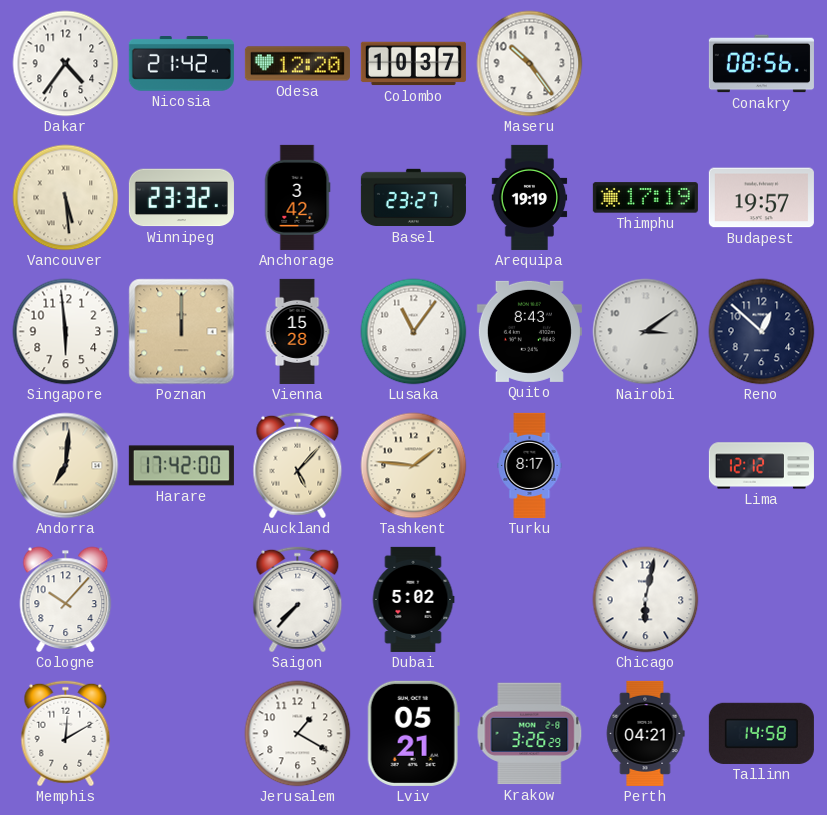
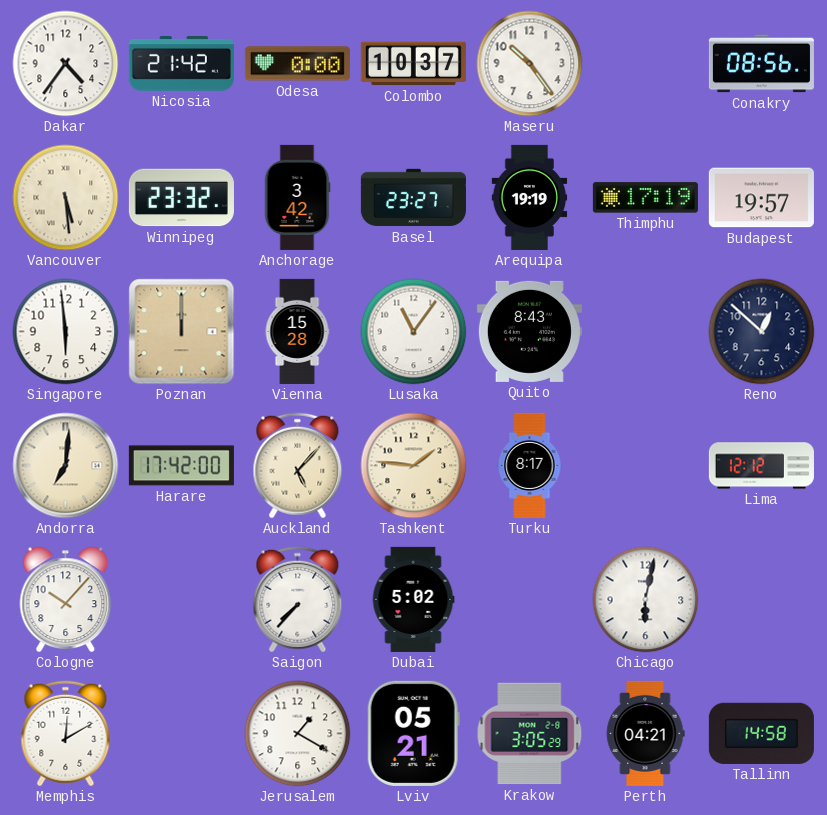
Odesa: 12:20 -> 0:00
Nairobi: 3:09 -> none
Krakow: 3:26 -> 3:05
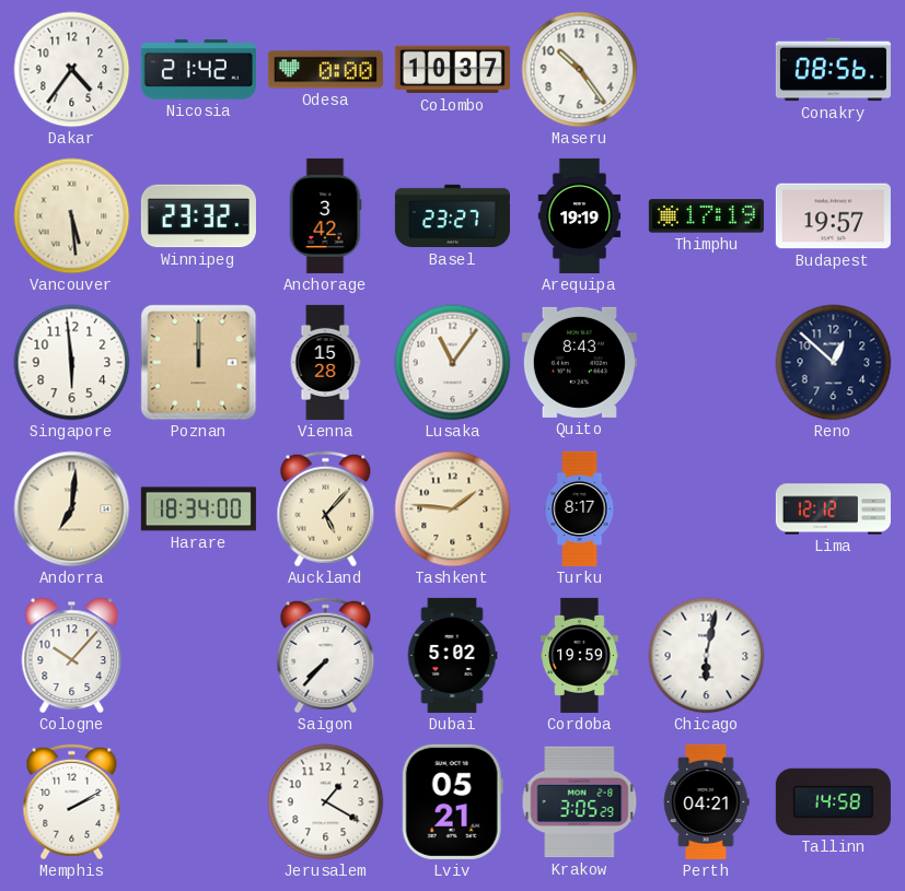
Harare: 17:42 -> 18:34
Cordoba: none -> 19:59
Memphis: 12:10 -> 2:10
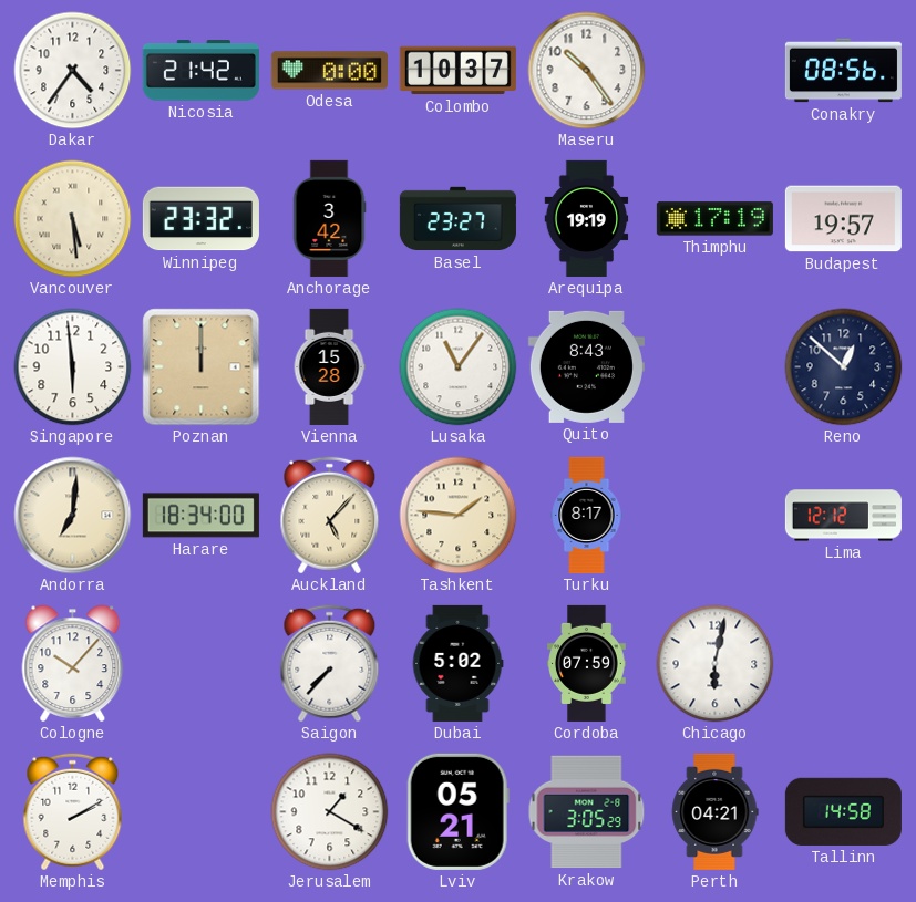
Cordoba: 19:59 -> 07:59
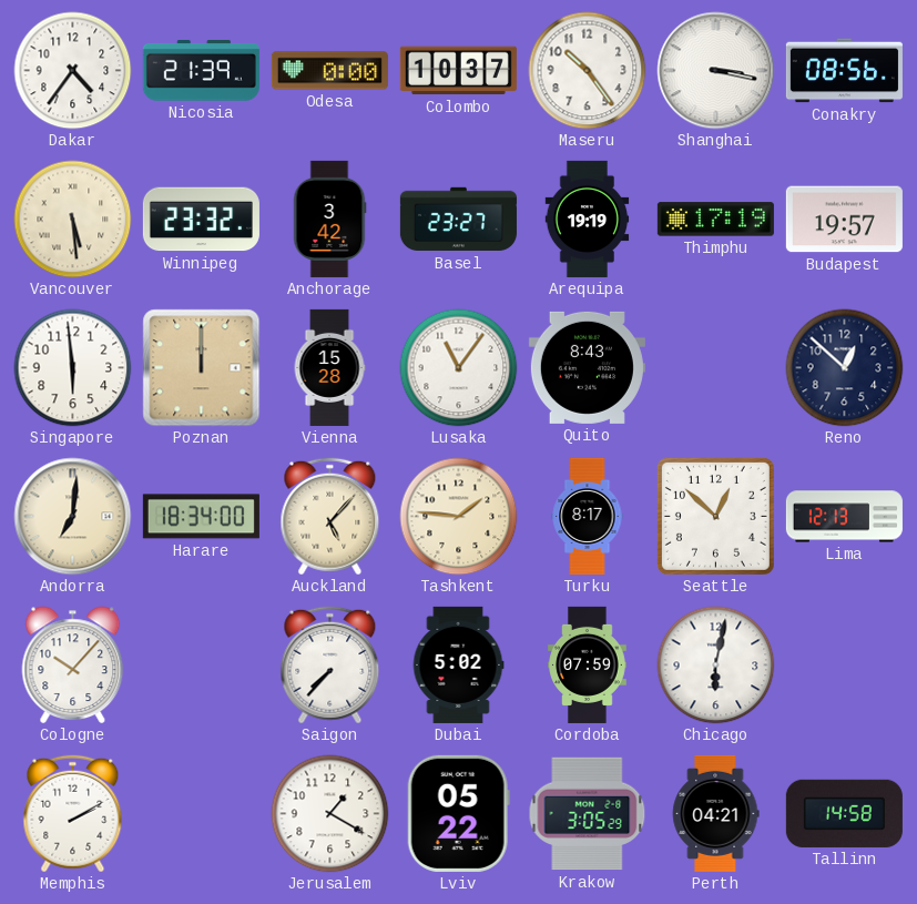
Nicosia: 21:42 -> 21:39
Shanghai: none -> 3:17
Seattle: none -> 12:52
Lima: 12:12 -> 12:13
Lviv: 05:21 -> 05:22
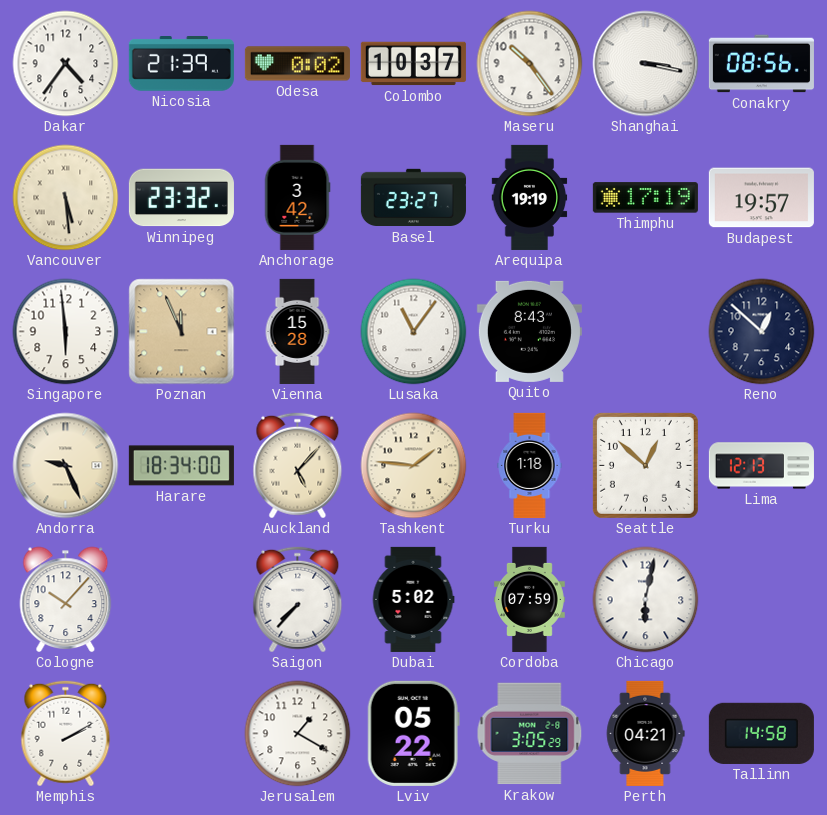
Odesa: 0:00 -> 0:02
Poznan: 12:00 -> 11:56
Andorra: 7:01 -> 9:26
Turku: 8:17 -> 1:18
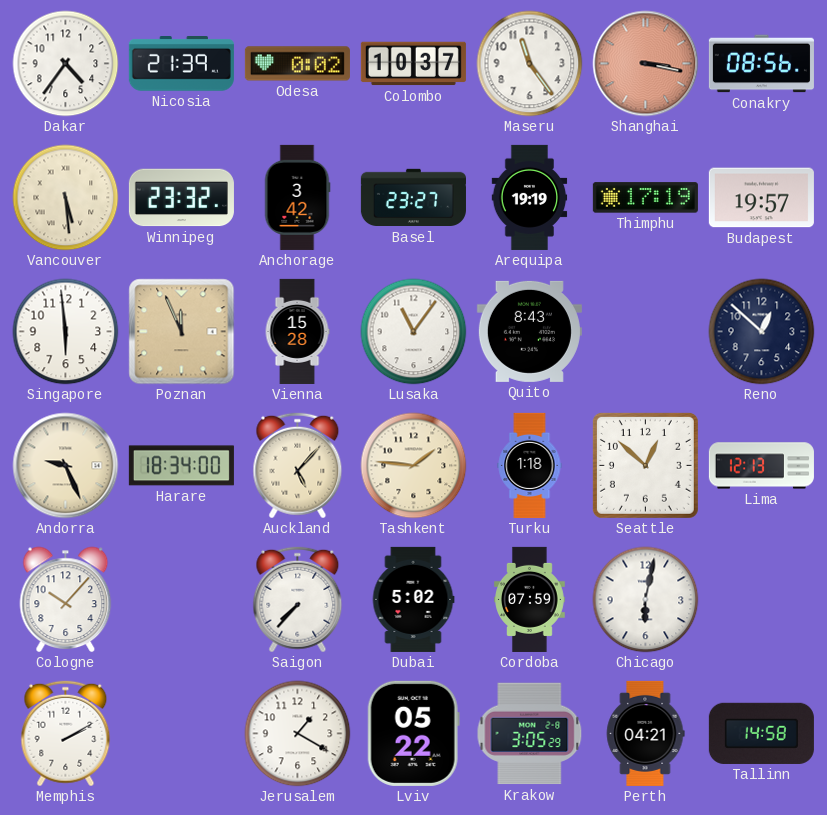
Maseru: 10:24 -> 11:24
Shanghai dial: white -> salmon
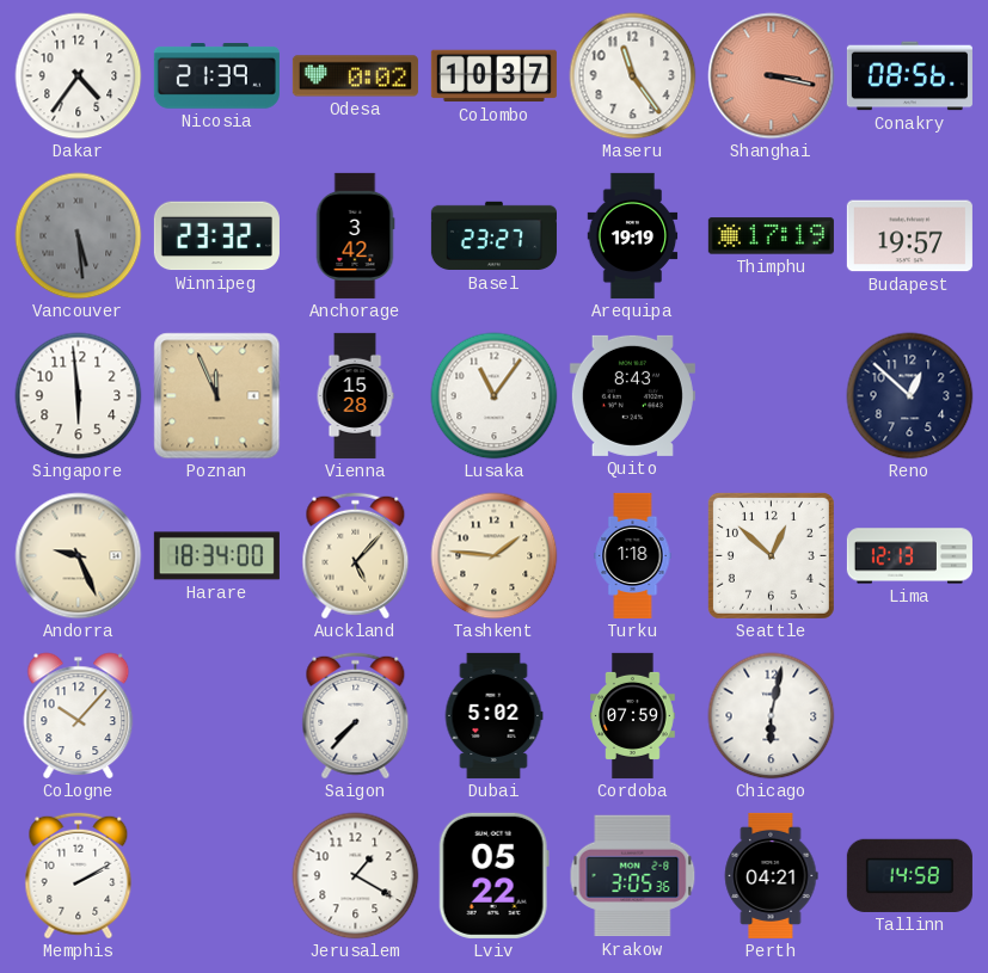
Vancouver dial: cream -> grey
Krakow: 3:05:29 -> 3:05:36
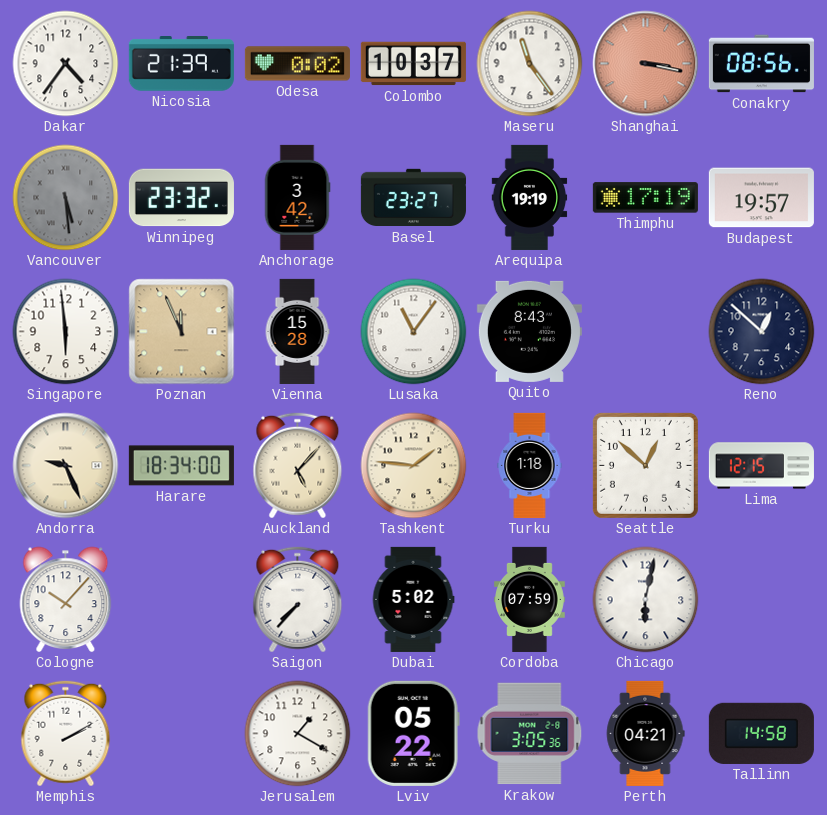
Lima: 12:13 -> 12:15
